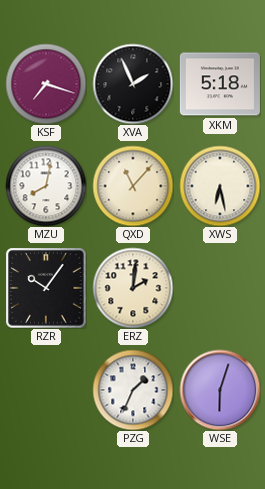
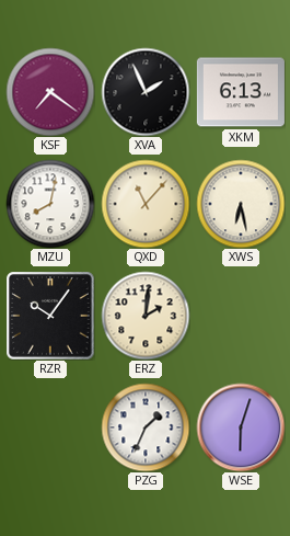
KSF: 7:18 -> 7:21
XKM: 5:18 -> 6:13
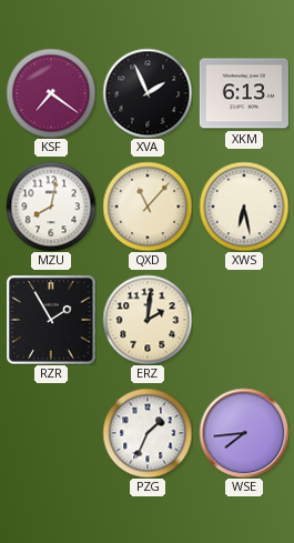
RZR: 10:06 -> 1:55
WSE: 6:03 -> 7:44
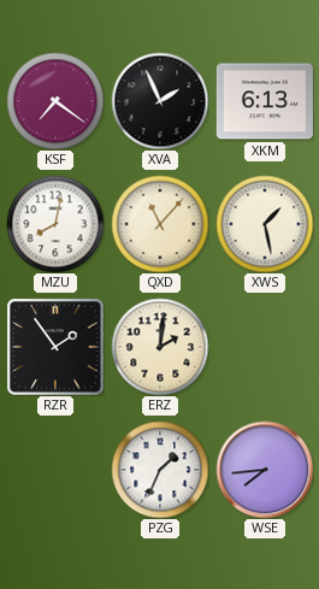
XWS: 6:28 -> 1:28
RZR: 1:55 -> 1:54
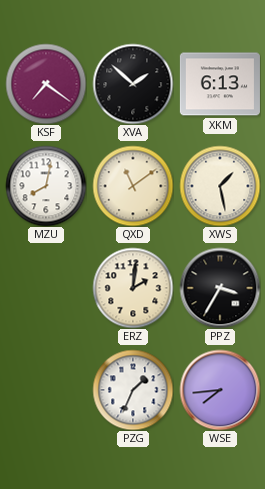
XVA: 1:56 -> 1:52
QXD: 11:07 -> 11:09
RZR: 1:54 -> none
PPZ: none -> 3:35
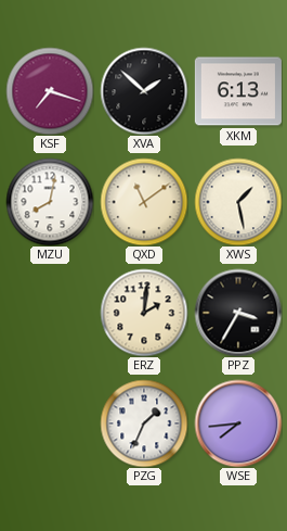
KSF: 7:21 -> 7:18
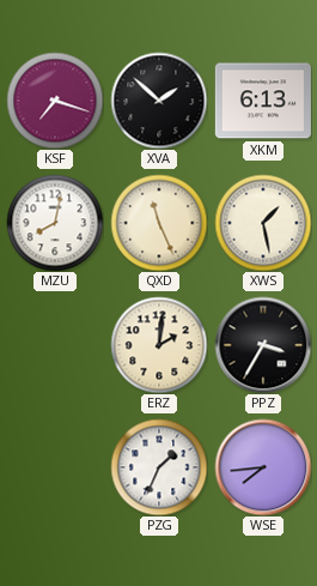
QXD: 11:09 -> 11:26
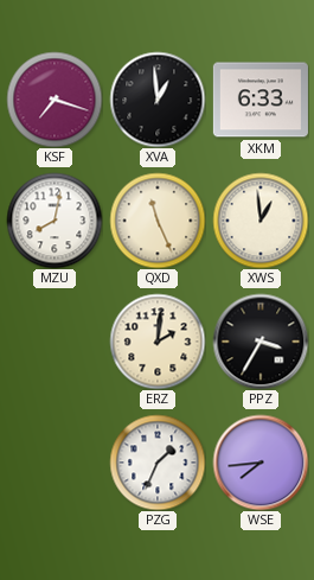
XVA: 1:52 -> 12:59
XKM: 6:13 -> 6:33
XWS: 1:28 -> 12:59
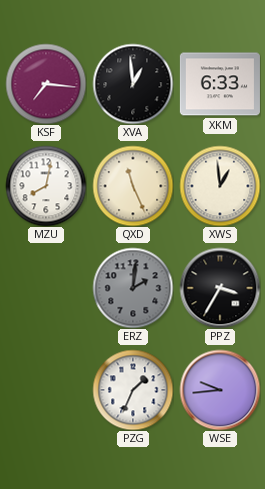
KSF: 7:18 -> 7:16
ERZ dial: cream -> grey
WSE: 7:44 -> 9:44
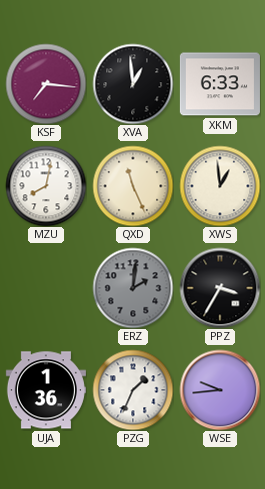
UJA: none -> 1:36
